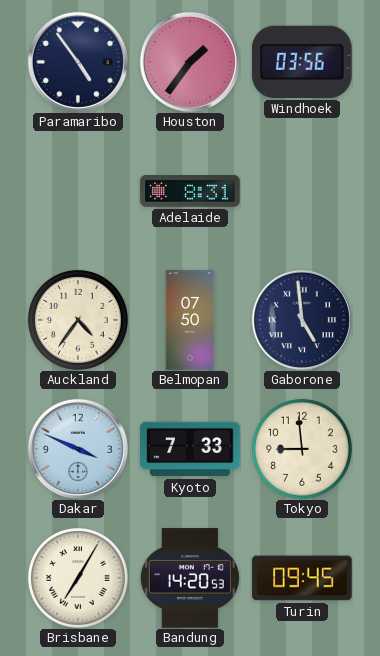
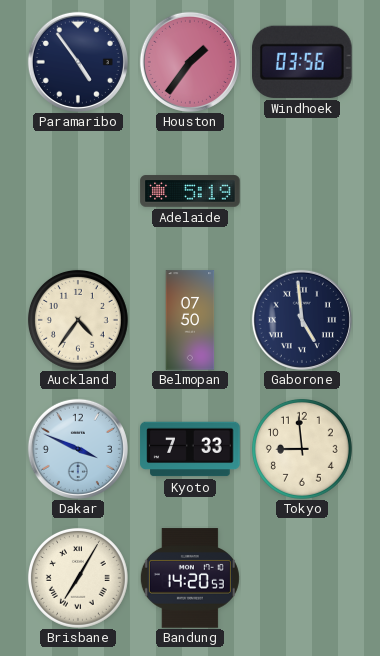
Adelaide: 8:31 -> 5:19
Turin: 09:45 -> none
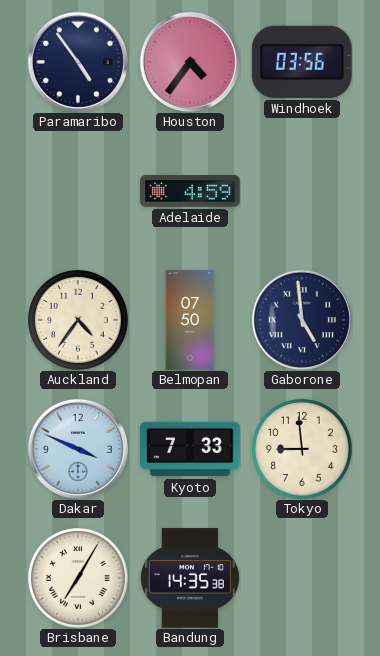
Houston: 1:36 -> 4:36
Adelaide: 5:19 -> 4:59
Bandung: 14:20 -> 14:35
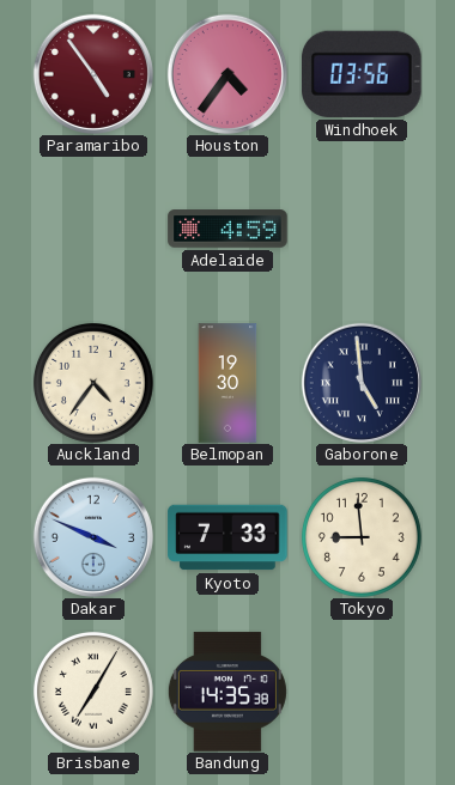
Paramaribo dial: navy -> burgundy
Belmopan: 07:50 -> 19:30
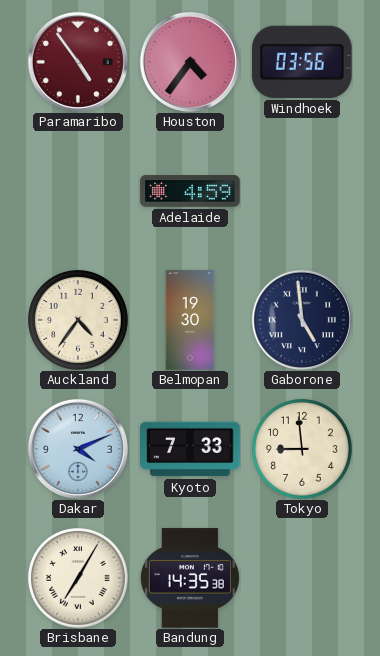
Dakar: 3:49 -> 4:11
